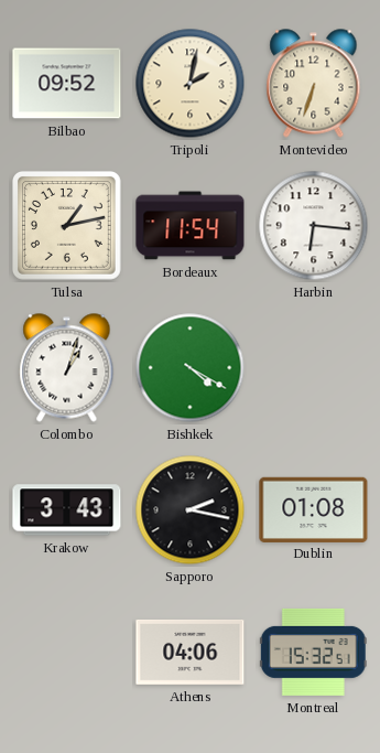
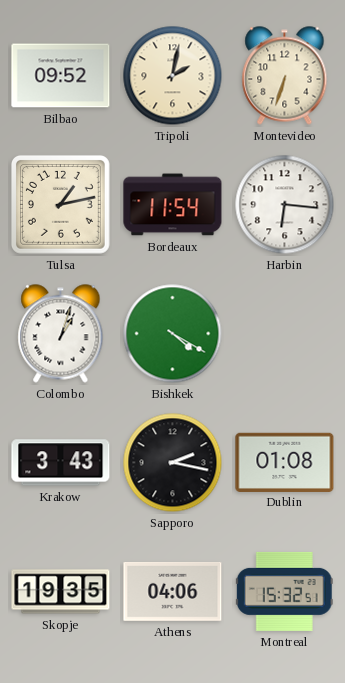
Skopje: none -> 19:35
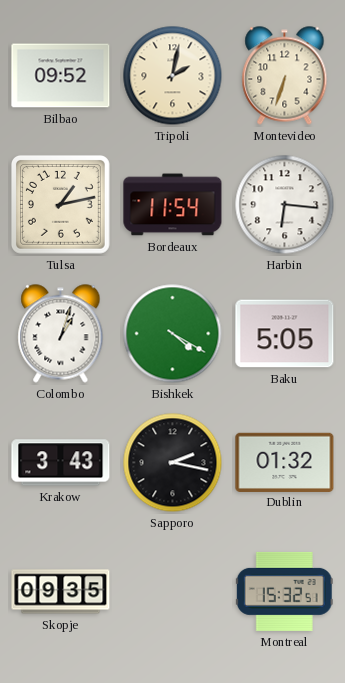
Baku: none -> 5:05
Dublin: 01:08 -> 01:32
Skopje: 19:35 -> 09:35
Athens: 04:06 -> none
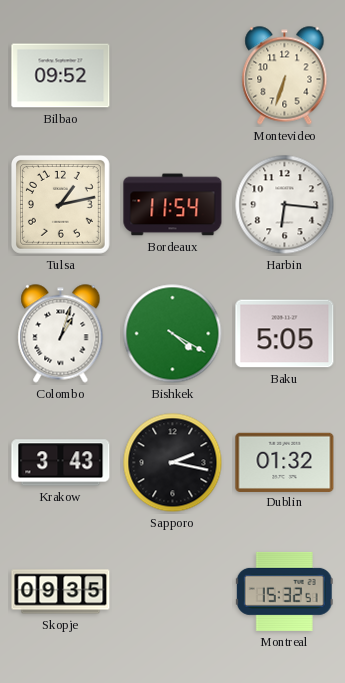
Tripoli: 2:02 -> none
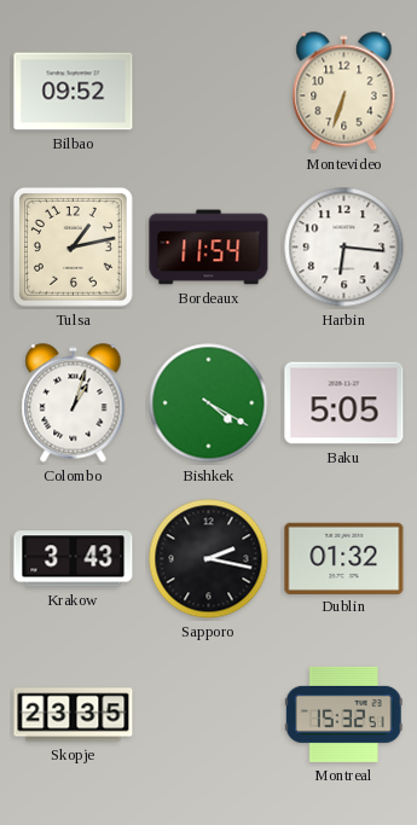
Skopje: 09:35 -> 23:35
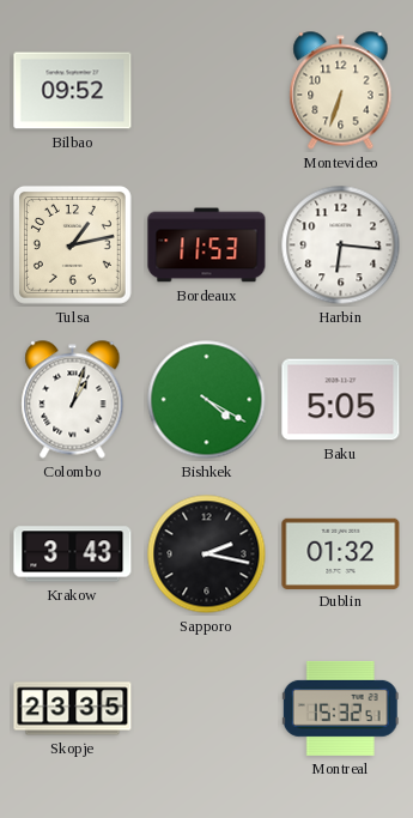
Bordeaux: 11:54 -> 11:53
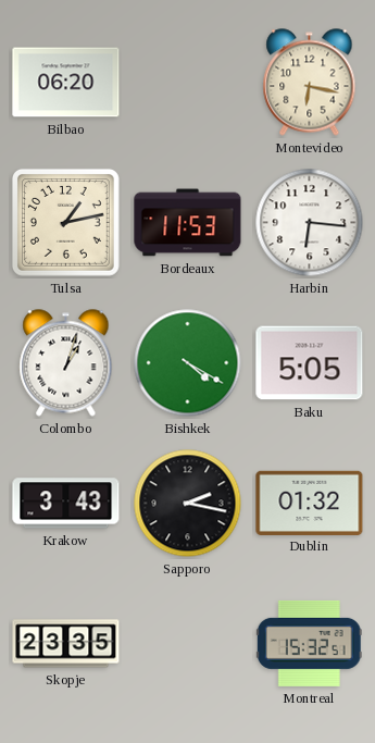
Bilbao: 09:52 -> 06:20
Montevideo: 6:33 -> 6:17
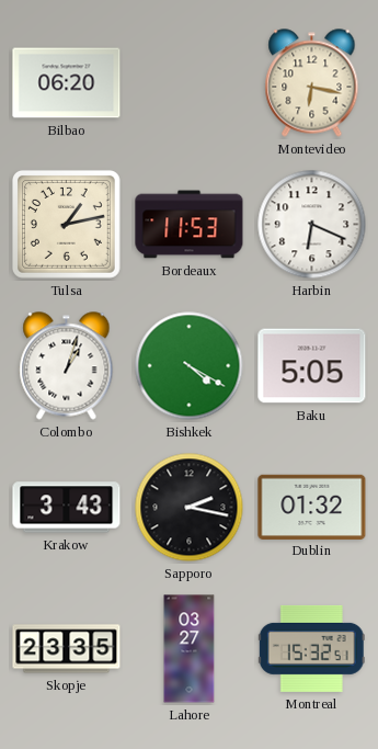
Harbin: 6:16 -> 6:19
Lahore: none -> 03:27
